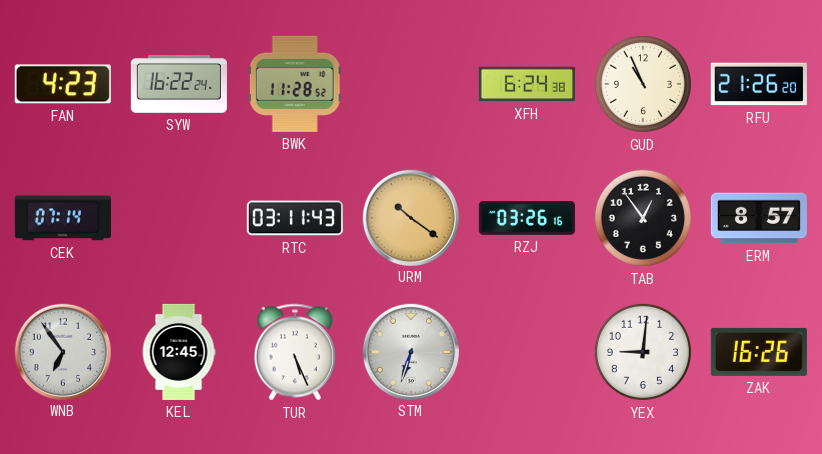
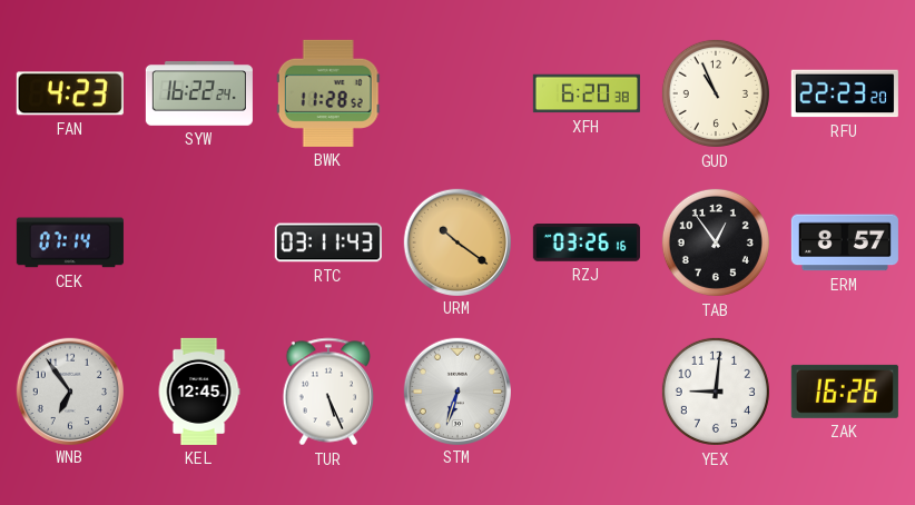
XFH: 6:24 -> 6:20
RFU: 21:26 -> 22:23
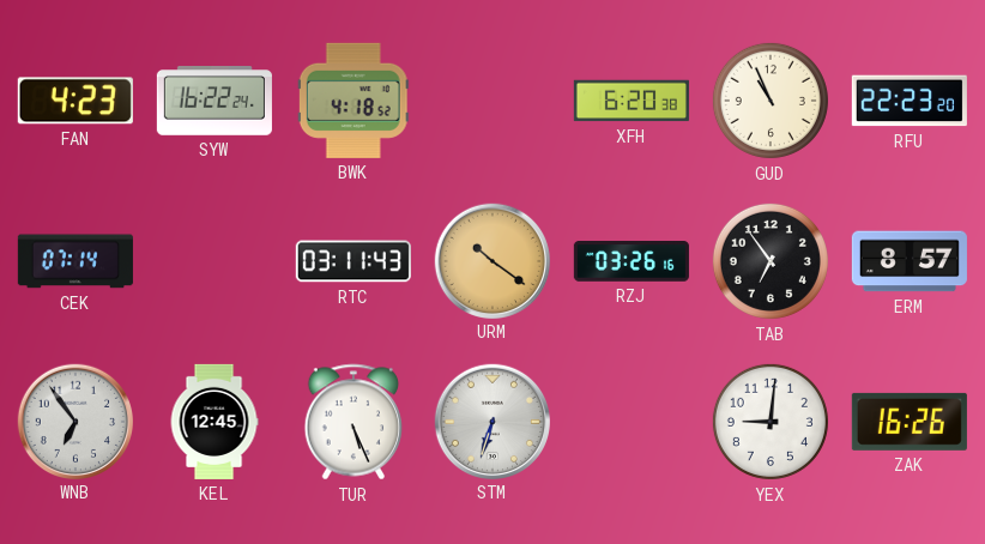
BWK: 11:28 -> 4:18
TAB: 12:54 -> 6:54
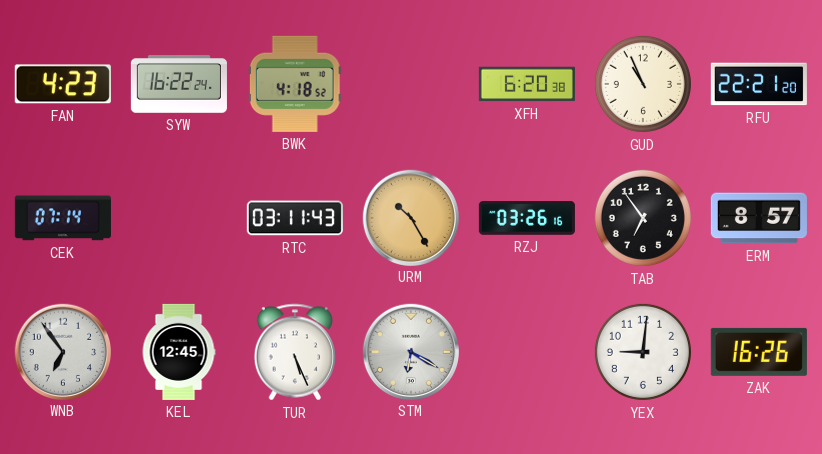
RFU: 22:23 -> 22:21
URM: 10:21 -> 10:25
STM: 6:33 -> 6:20
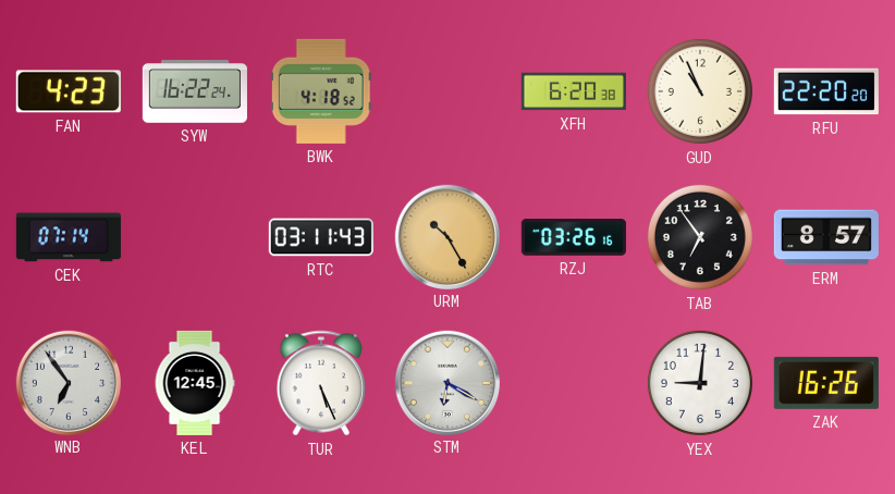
RFU: 22:21 -> 22:20
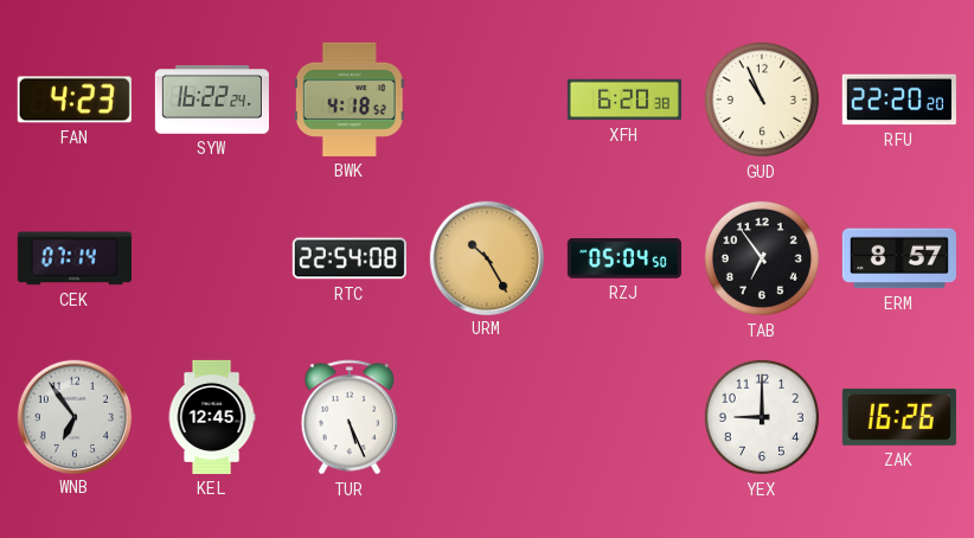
RTC: 03:11 -> 22:54
RZJ: 03:26 -> 05:04
STM: 6:20 -> none
YEX: 9:01 -> 9:00
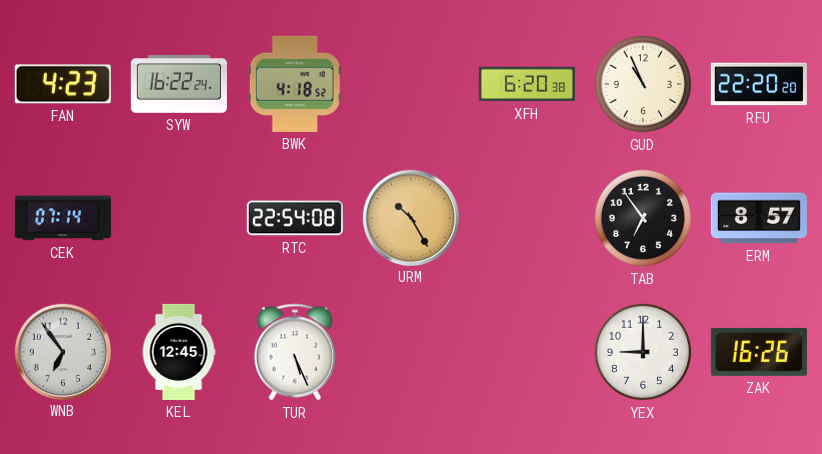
RZJ: 05:04 -> none
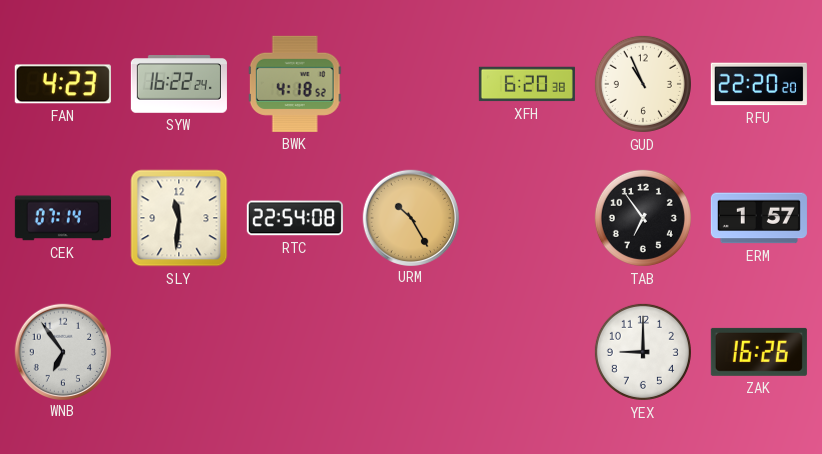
SLY: none -> 11:31
ERM: 8:57 -> 1:57
KEL: 12:45 -> none
TUR: 5:26 -> none
